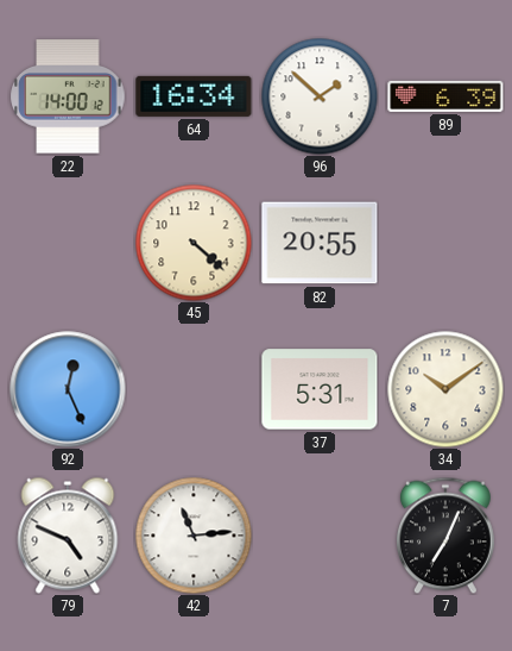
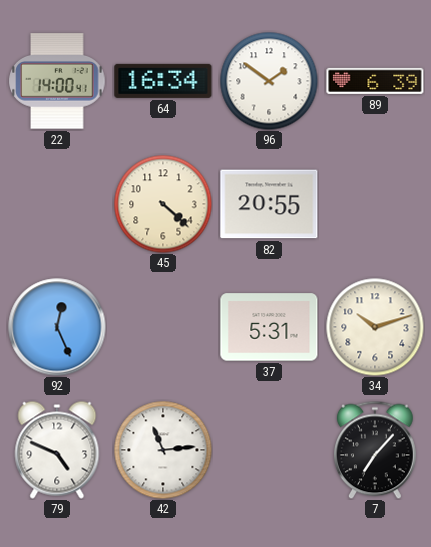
22: 14:00:12 -> 14:00:41
96: 1:52 -> 1:51
34: 10:09 -> 10:12
7: 7:04 -> 7:07
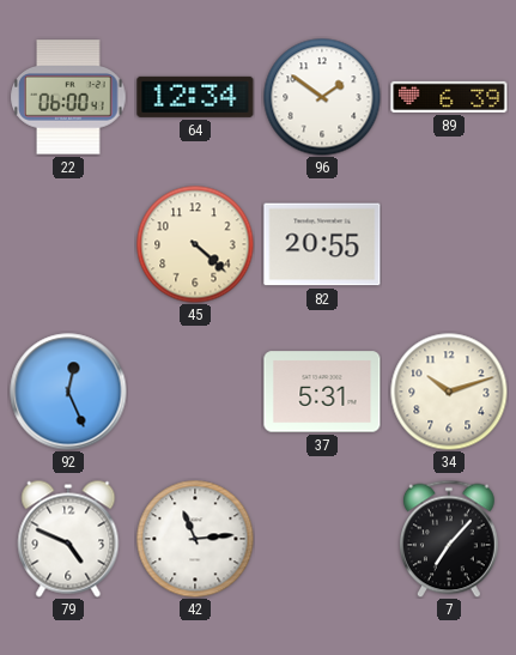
22: 14:00 -> 06:00
64: 16:34 -> 12:34
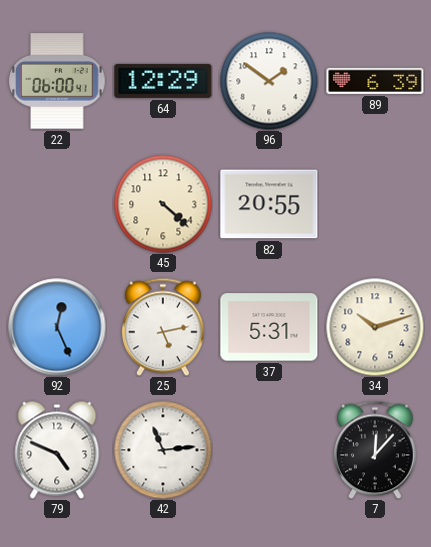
64: 12:34 -> 12:29
25: none -> 5:13
7: 7:07 -> 12:07
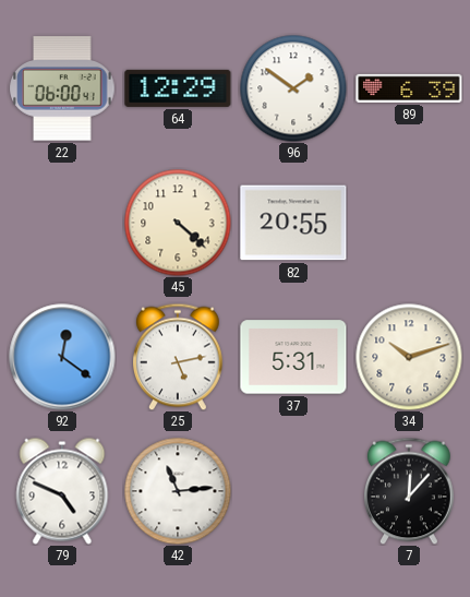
92: 12:26 -> 12:21
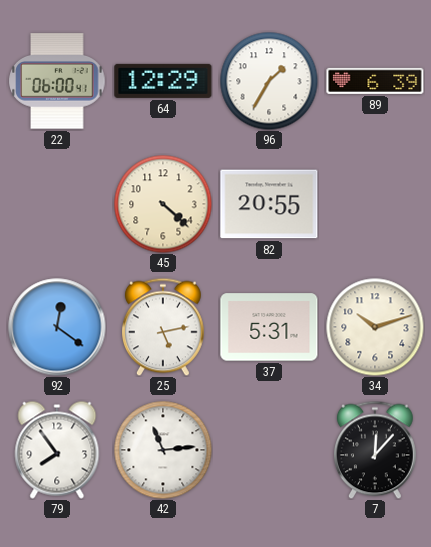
96: 1:51 -> 1:35
79: 4:49 -> 7:54
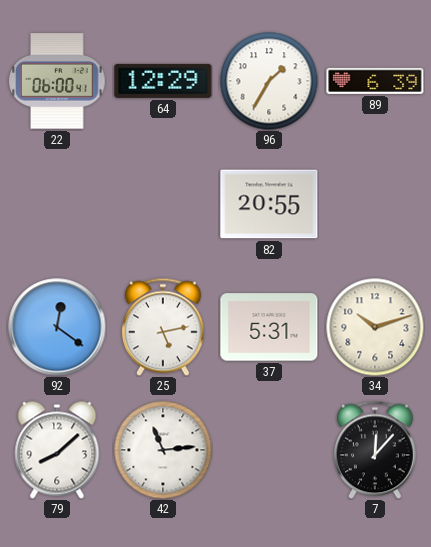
45: 4:22 -> none
79: 7:54 -> 8:08
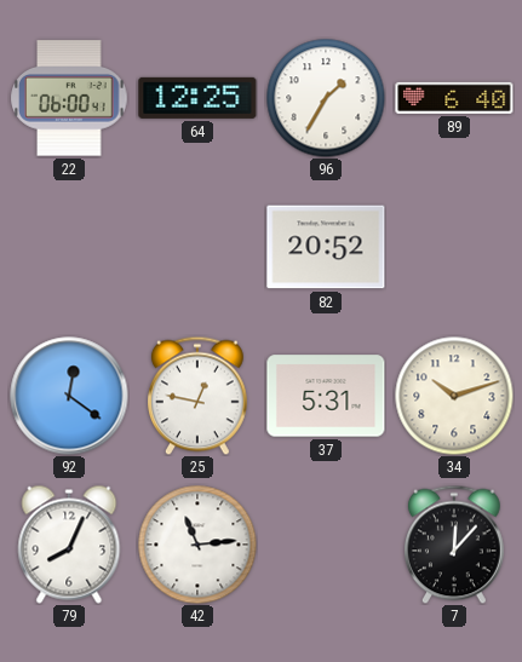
64: 12:29 -> 12:25
89: 6:39 -> 6:40
82: 20:55 -> 20:52
25: 5:13 -> 12:47
79: 8:08 -> 8:04
